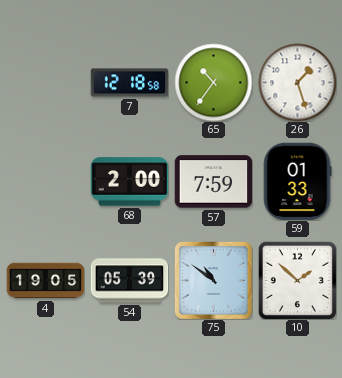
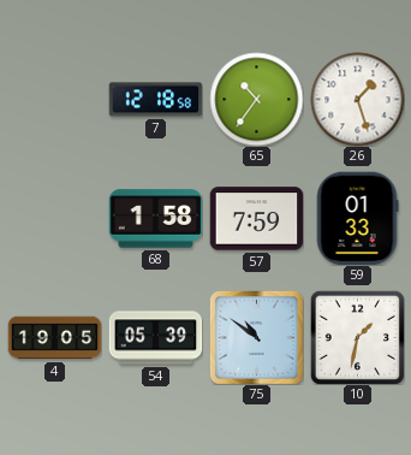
68: 2:00 -> 1:58
10: 1:52 -> 1:32
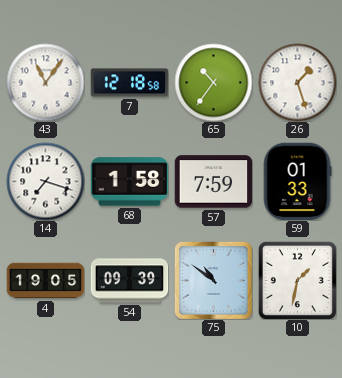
43: none -> 11:06
14: none -> 7:18
54: 05:39 -> 09:39
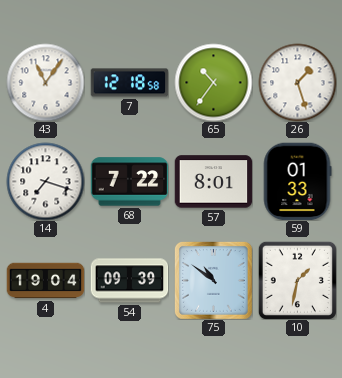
68: 1:58 -> 7:22
57: 7:59 -> 8:01
4: 19:05 -> 19:04
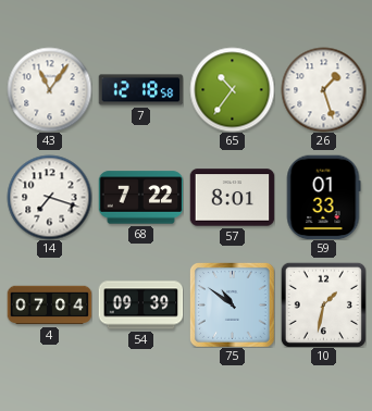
4: 19:04 -> 07:04
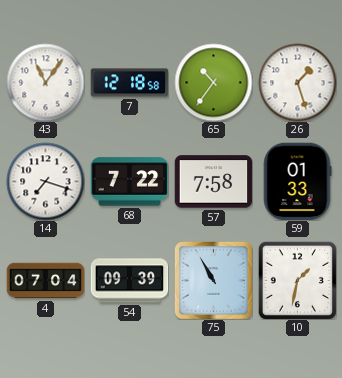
57: 8:01 -> 7:58
75: 10:51 -> 10:55
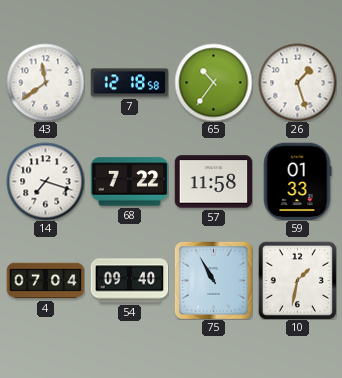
43: 11:06 -> 11:39
57: 7:58 -> 11:58
54: 09:39 -> 09:40
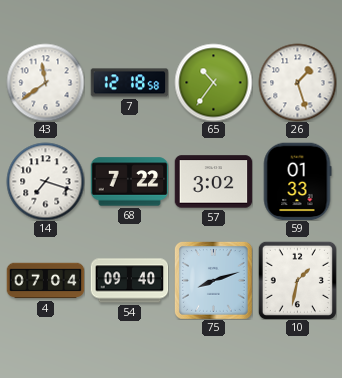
57: 11:58 -> 3:02
75: 10:55 -> 8:12
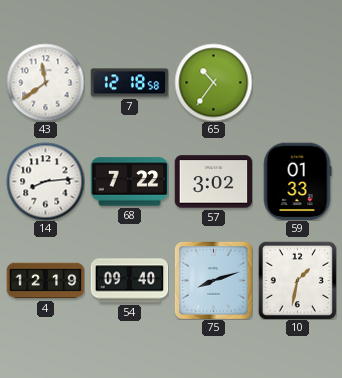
26: 1:27 -> none
14: 7:18 -> 8:14
4: 07:04 -> 12:19
